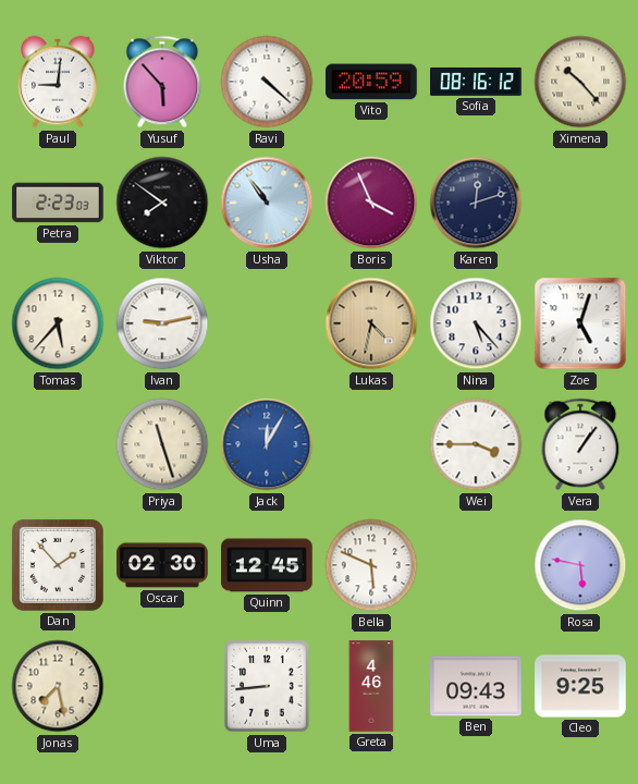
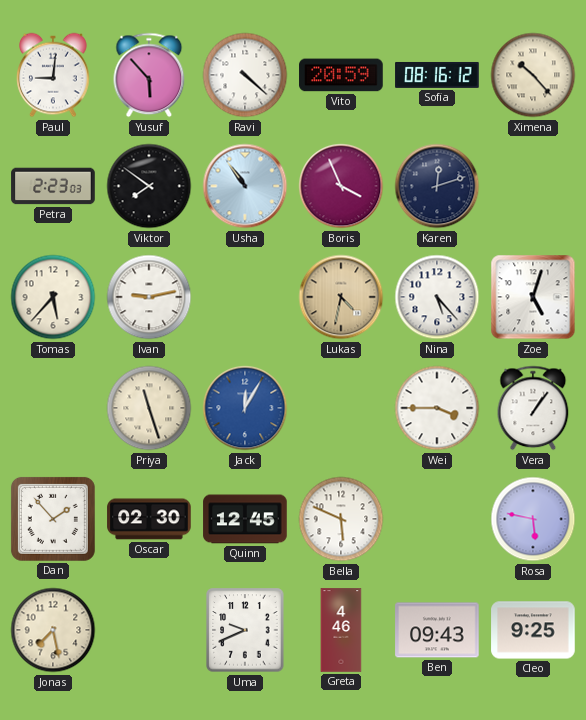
Uma: 8:44 -> 9:41
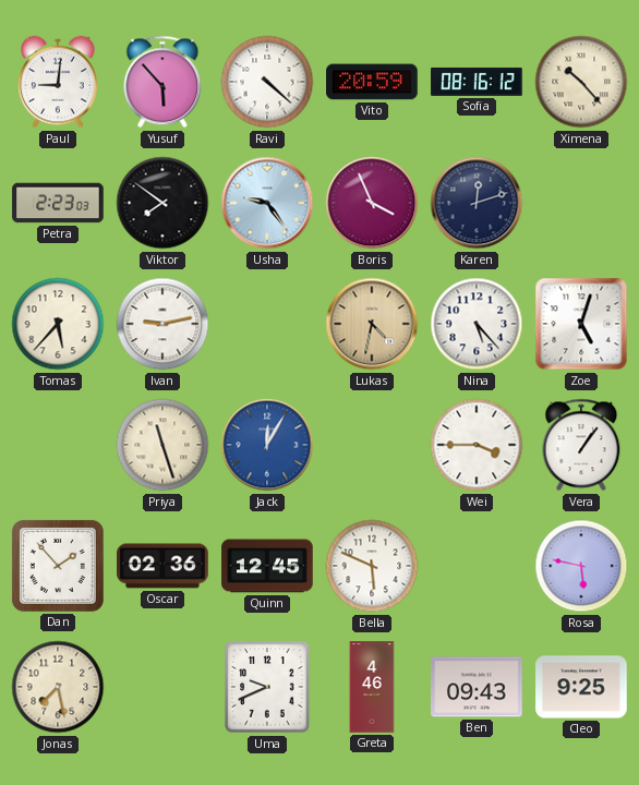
Usha: 10:54 -> 9:24
Oscar: 02:30 -> 02:36
